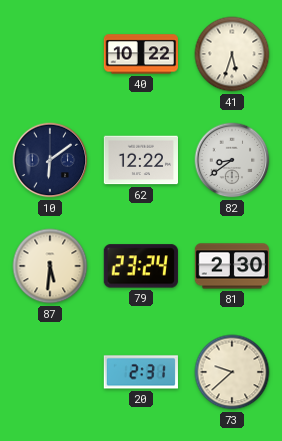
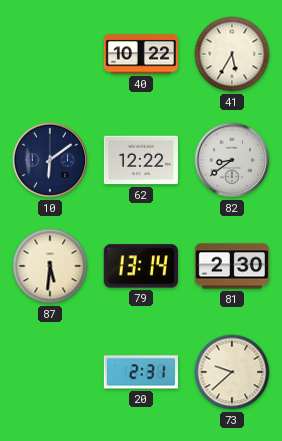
41: 5:33 -> 5:35
79: 23:24 -> 13:14
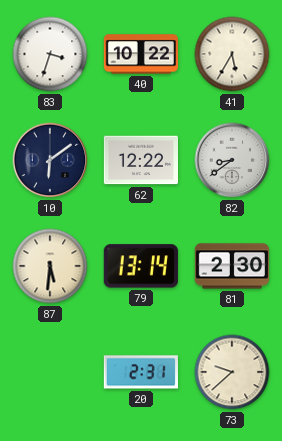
83: none -> 3:33
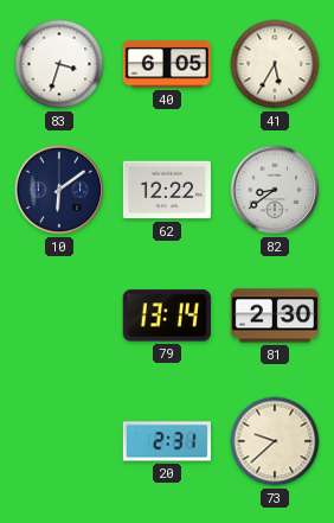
40: 10:22 -> 6:05
87: 5:31 -> none
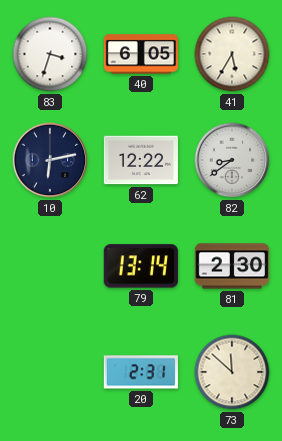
10: 6:09 -> 6:13
73: 9:38 -> 11:52
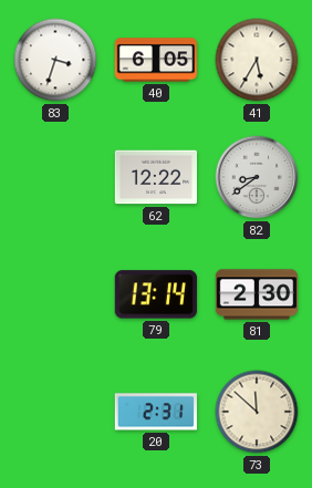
10: 6:13 -> none
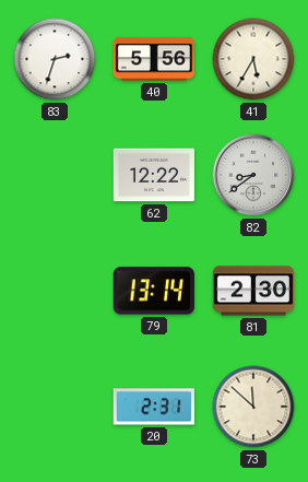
83: 3:33 -> 2:33
40: 6:05 -> 5:56
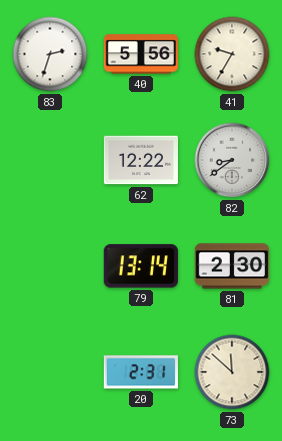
41: 5:35 -> 9:35
